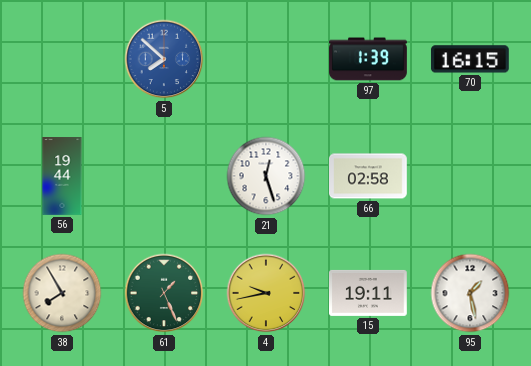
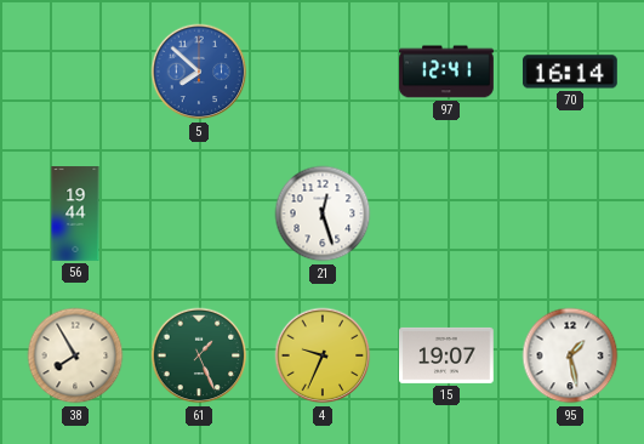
97: 1:39 -> 12:41
70: 16:15 -> 16:14
66: 02:58 -> none
4: 9:43 -> 9:34
15: 19:11 -> 19:07
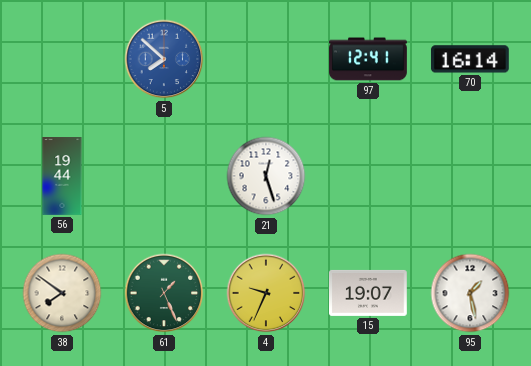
38: 7:55 -> 7:51
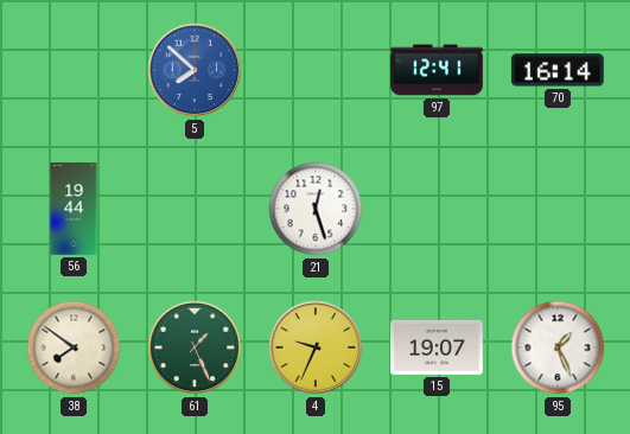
95: 1:28 -> 1:26
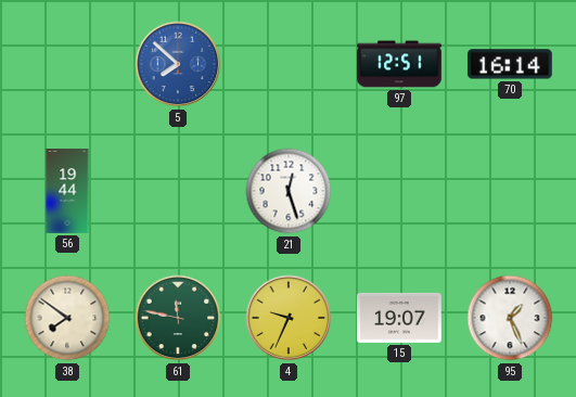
97: 12:41 -> 12:51
61: 1:26 -> 11:47
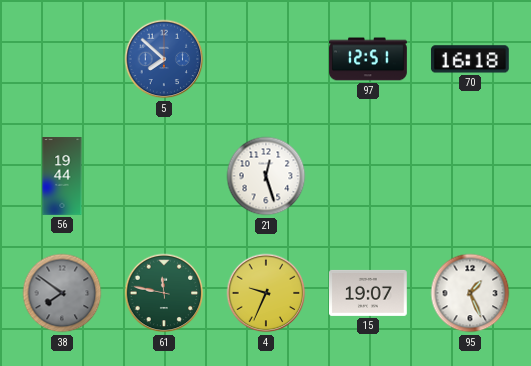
70: 16:14 -> 16:18
38 dial: cream -> grey
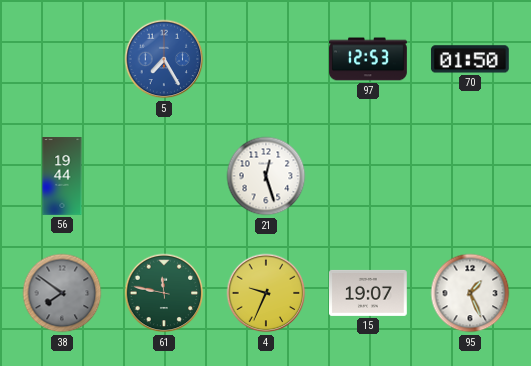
5: 7:52 -> 7:25
97: 12:51 -> 12:53
70: 16:18 -> 01:50
